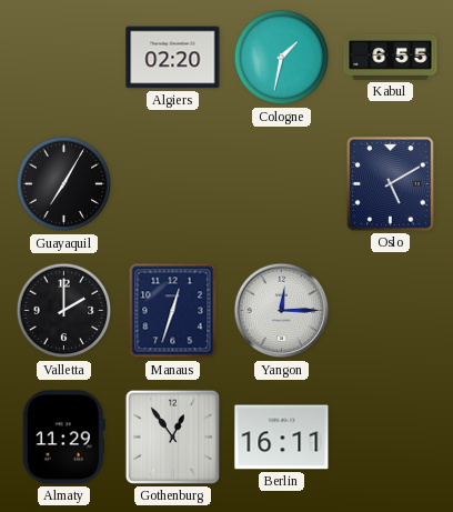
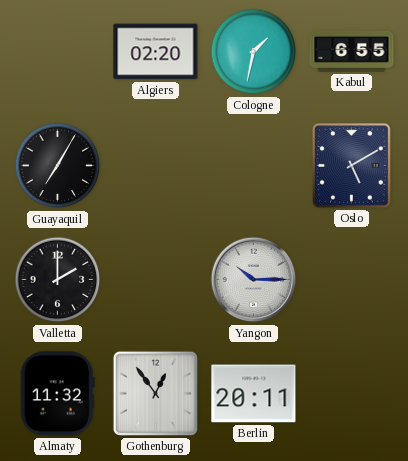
Manaus: 12:33 -> none
Yangon: 12:15 -> 10:15
Almaty: 11:29 -> 11:32
Berlin: 16:11 -> 20:11
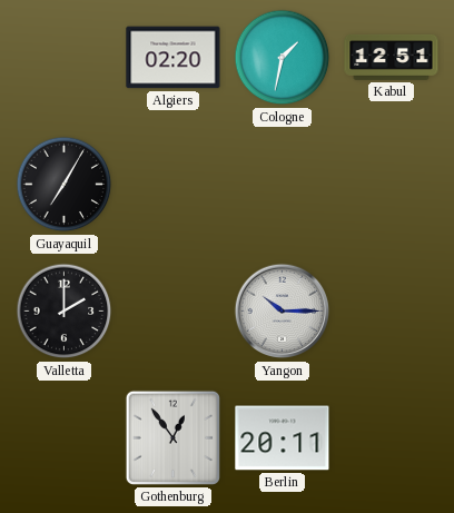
Kabul: 6:55 -> 12:51
Oslo: 5:10 -> none
Almaty: 11:32 -> none
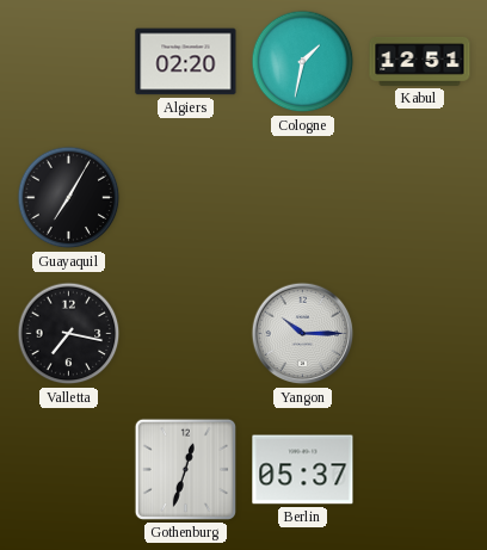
Valletta: 2:00 -> 7:17
Gothenburg: 12:54 -> 12:33
Berlin: 20:11 -> 05:37
